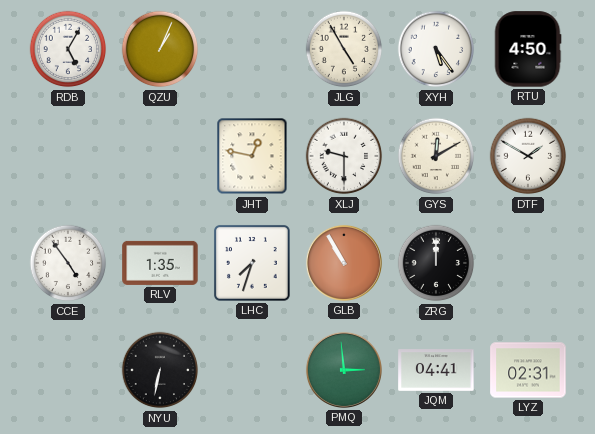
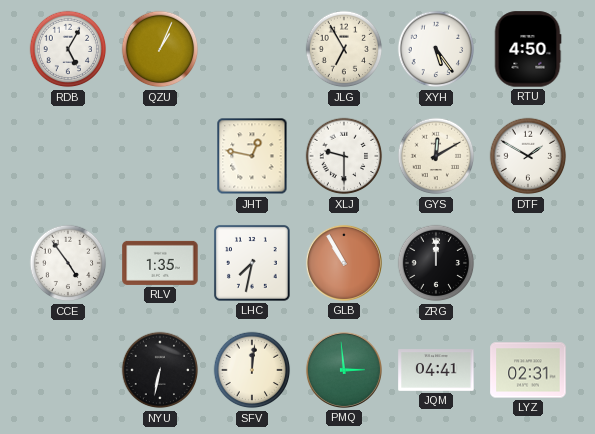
JLG: 4:55 -> 6:55
LHC: 7:33 -> 7:32
SFV: none -> 12:01
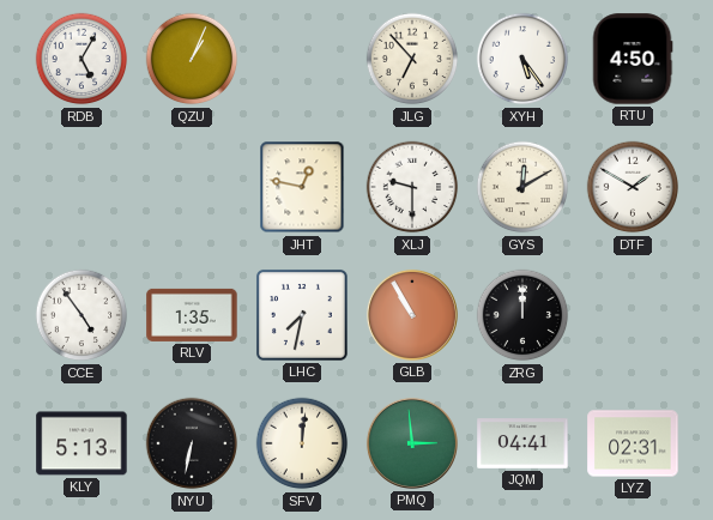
JLG: 6:55 -> 6:53
KLY: none -> 5:13
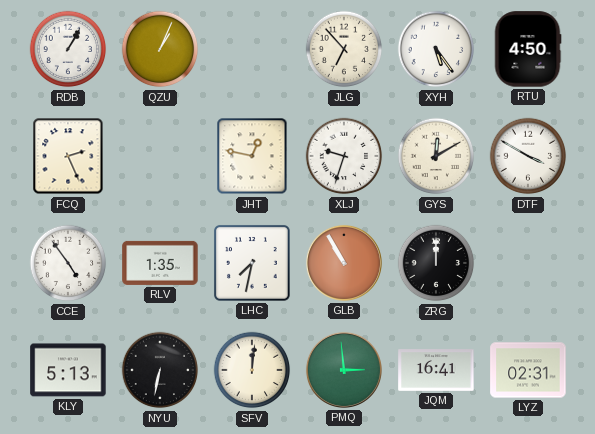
RDB: 5:05 -> 1:05
FCQ: none -> 2:26
XLJ: 9:30 -> 9:33
DTF: 1:50 -> 3:50
JQM: 04:41 -> 16:41
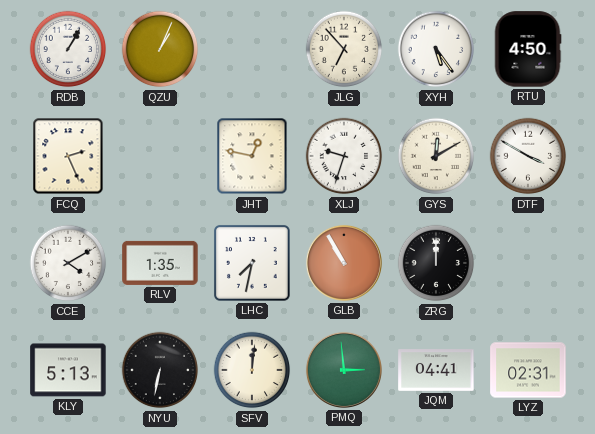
CCE: 4:54 -> 4:10
JQM: 16:41 -> 04:41
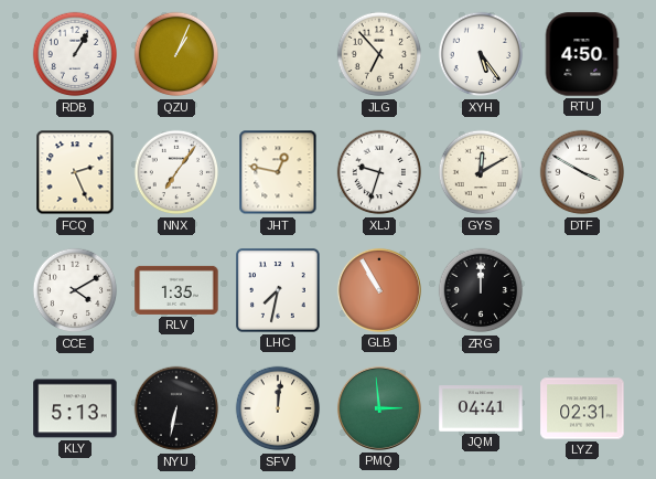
NNX: none -> 7:06
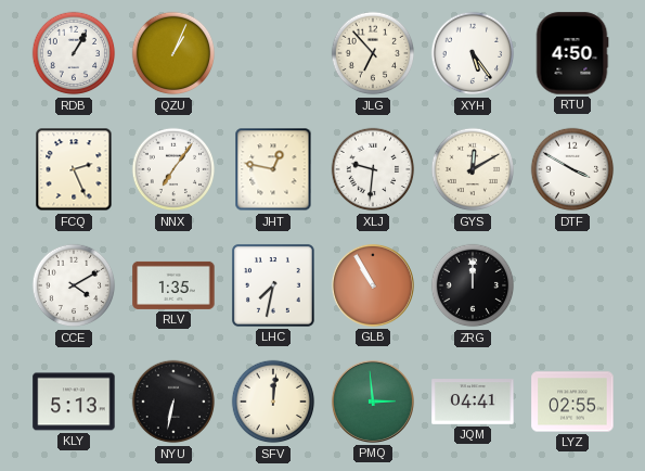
XLJ: 9:33 -> 9:31
LYZ: 02:31 -> 02:55
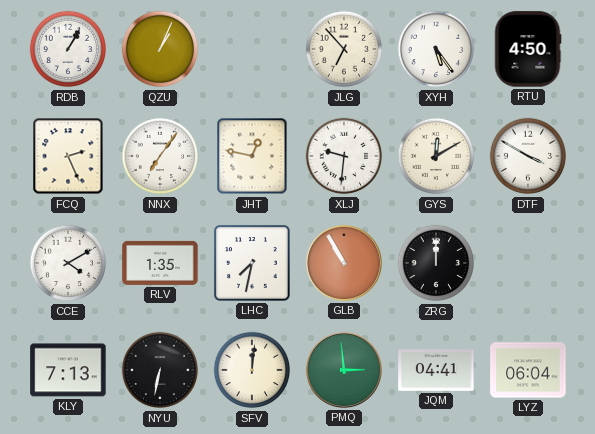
KLY: 5:13 -> 7:13
LYZ: 02:55 -> 06:04
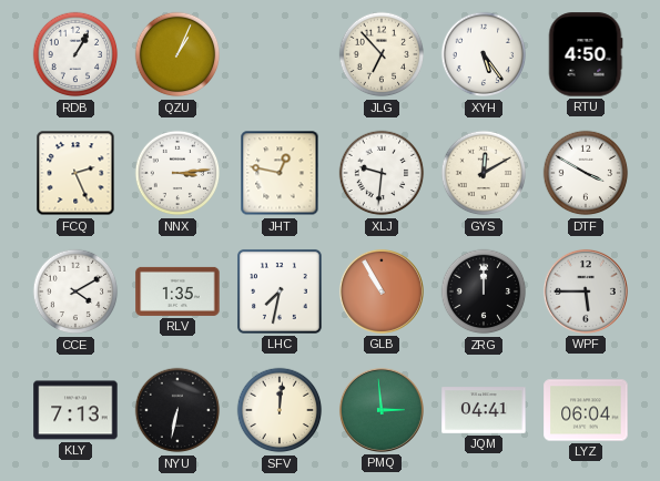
NNX: 7:06 -> 3:14
WPF: none -> 5:45
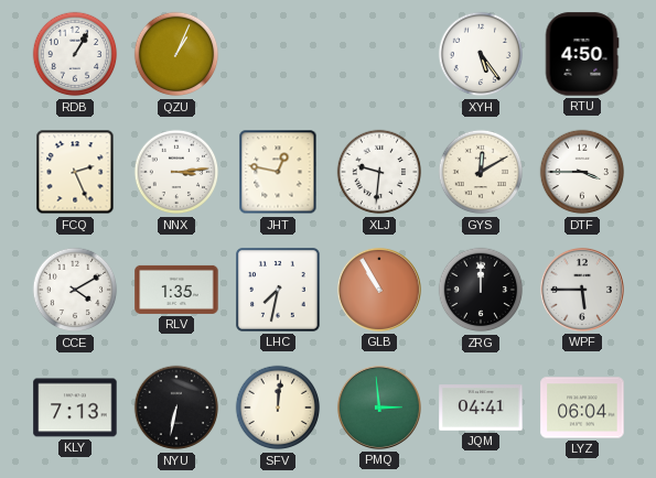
JLG: 6:53 -> none
DTF: 3:50 -> 3:45
